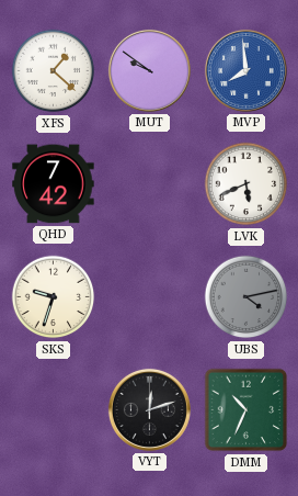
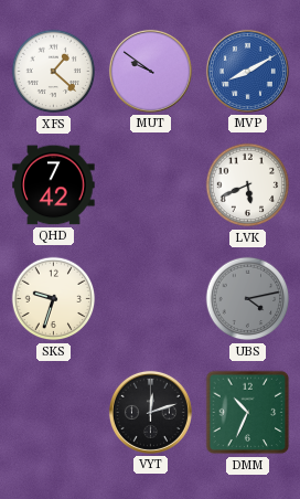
MVP: 7:59 -> 8:10
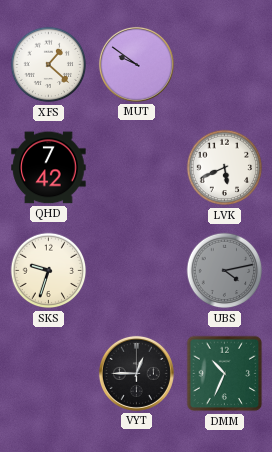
MVP: 8:10 -> none
VYT: 12:12 -> 12:45
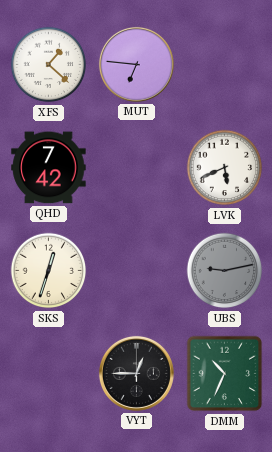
MUT: 9:51 -> 6:46
SKS: 9:33 -> 12:33
UBS: 4:13 -> 9:13
